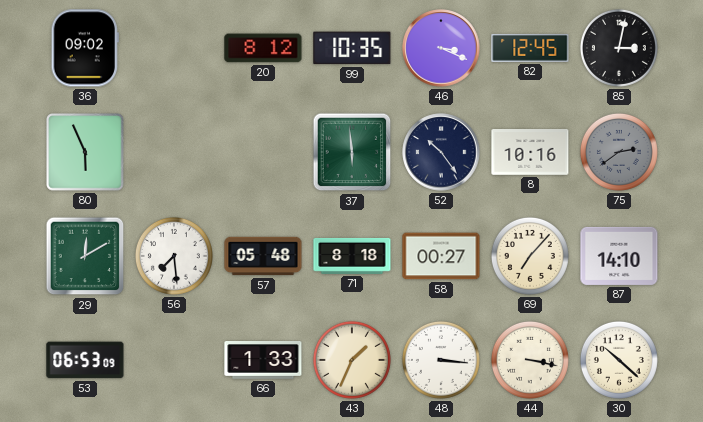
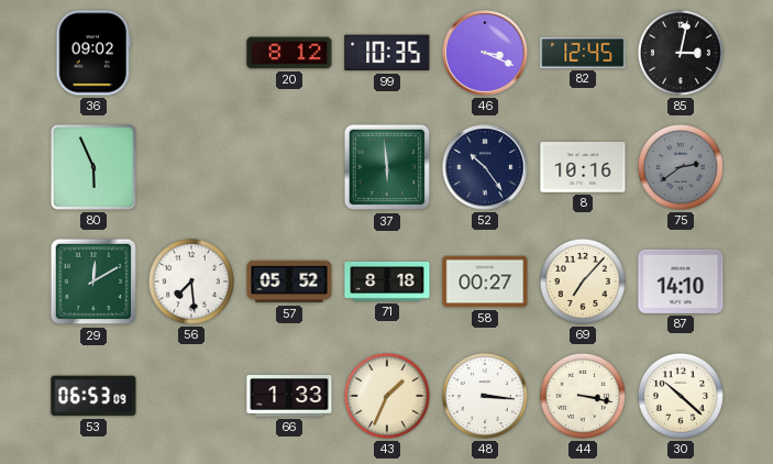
57: 05:48 -> 05:52
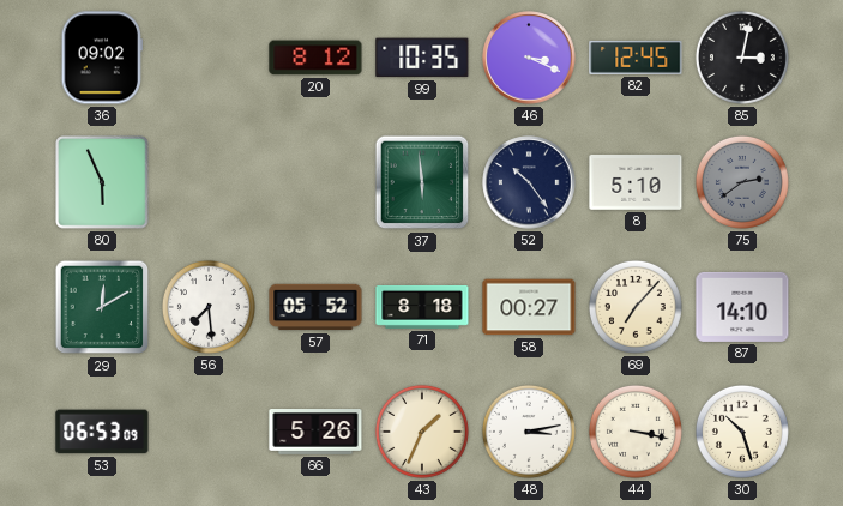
8: 10:16 -> 5:10
66: 1:33 -> 5:26
48: 3:16 -> 3:13
30: 10:22 -> 10:27
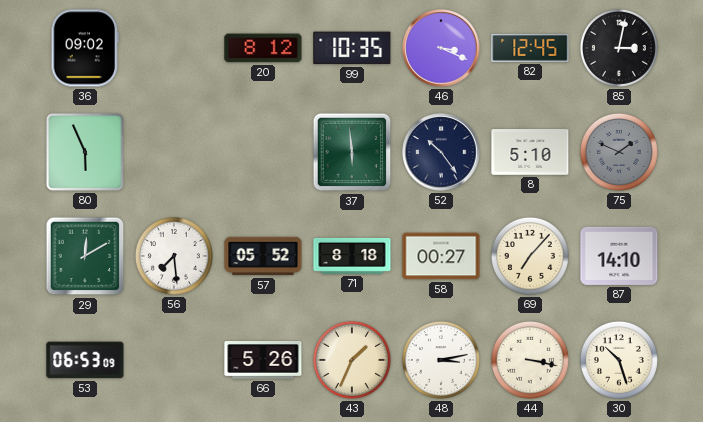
75: 2:39 -> 1:49
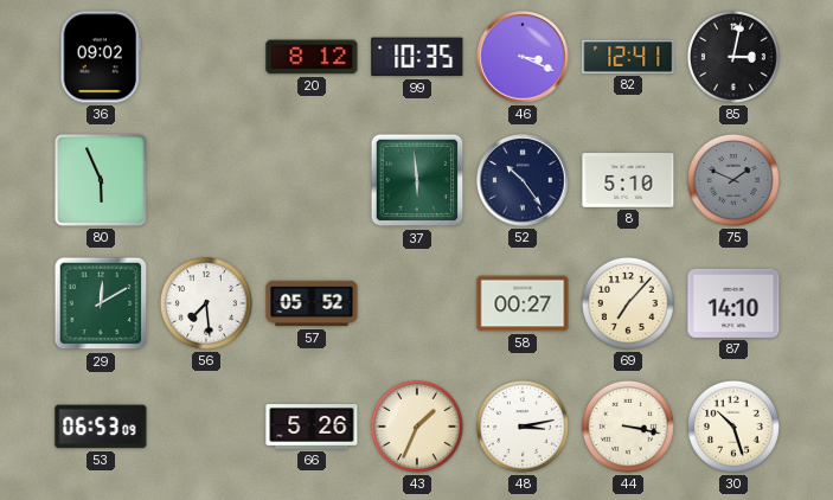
82: 12:45 -> 12:41
71: 8:18 -> none
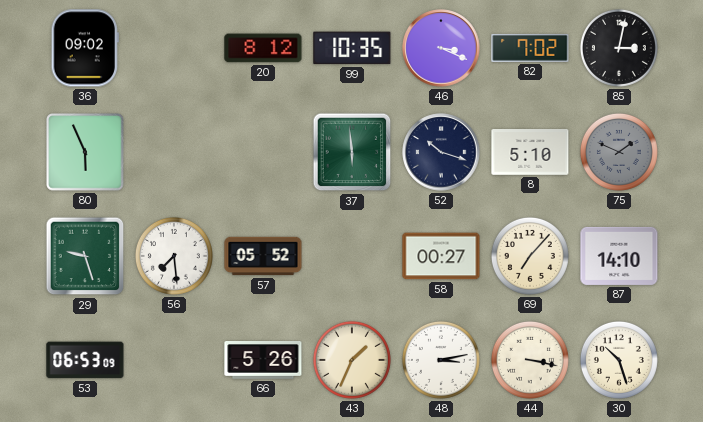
82: 12:41 -> 7:02
52: 10:24 -> 10:18
29: 12:10 -> 9:27
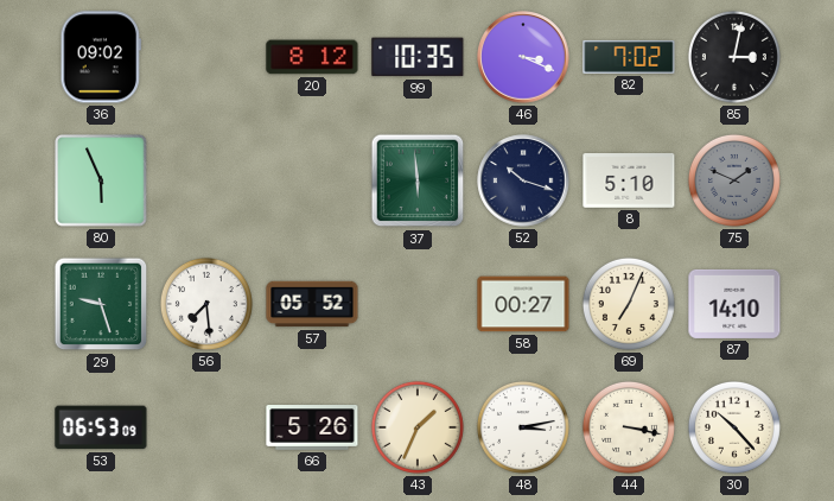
69: 7:07 -> 7:04
30: 10:27 -> 10:23
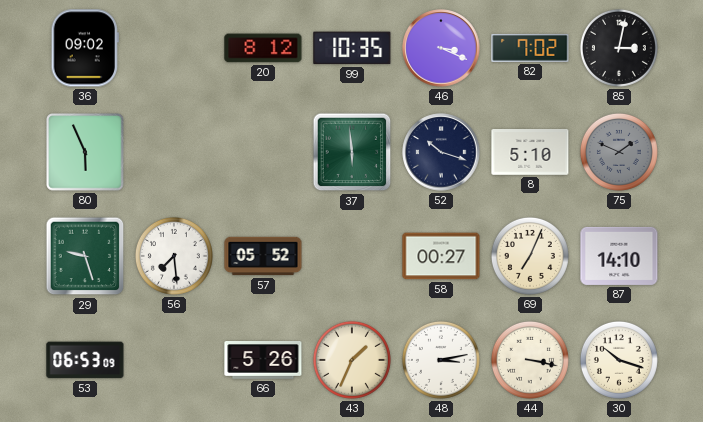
30: 10:23 -> 10:18
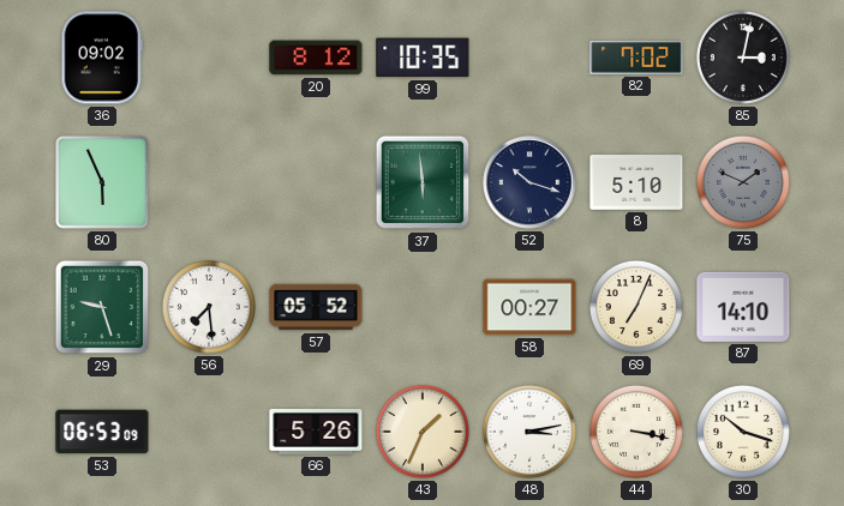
46: 3:19 -> none
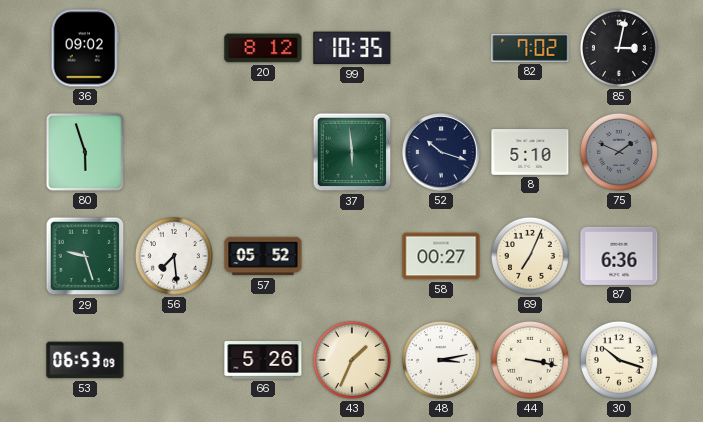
80: 5:56 -> 5:57
87: 14:10 -> 6:36
